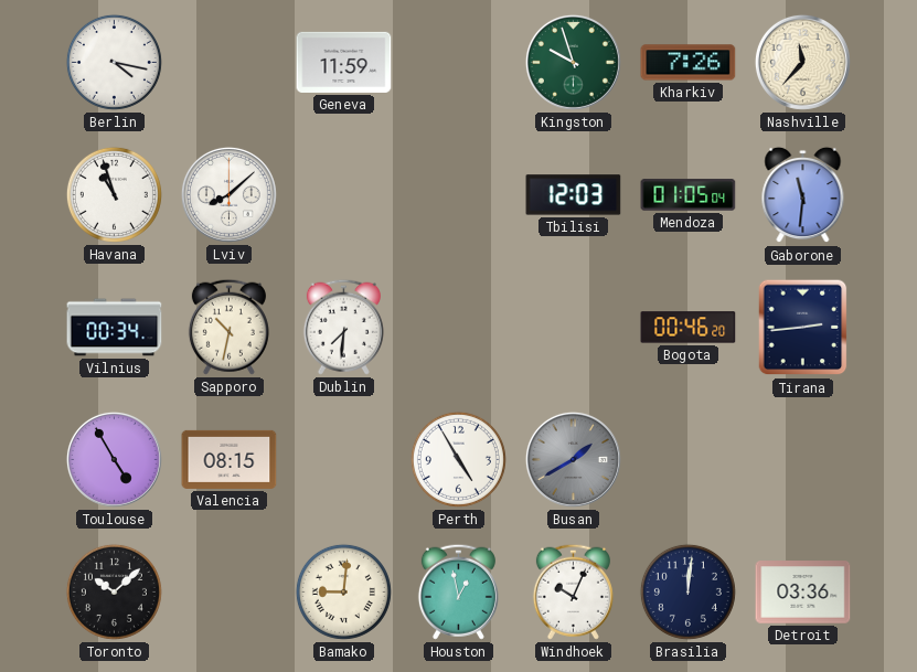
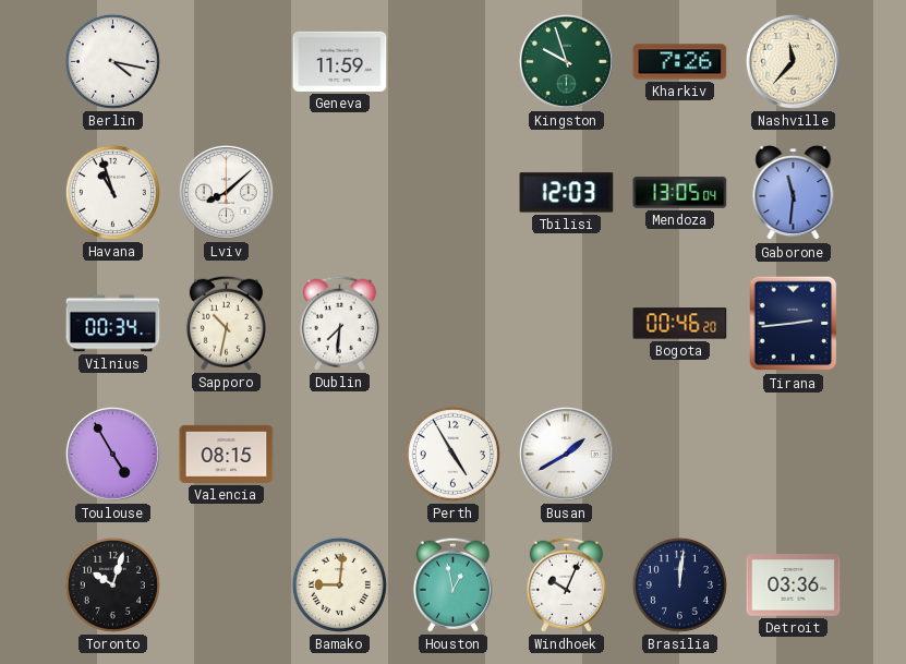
Mendoza: 01:05 -> 13:05
Busan dial: grey -> white
Toronto: 10:08 -> 10:03
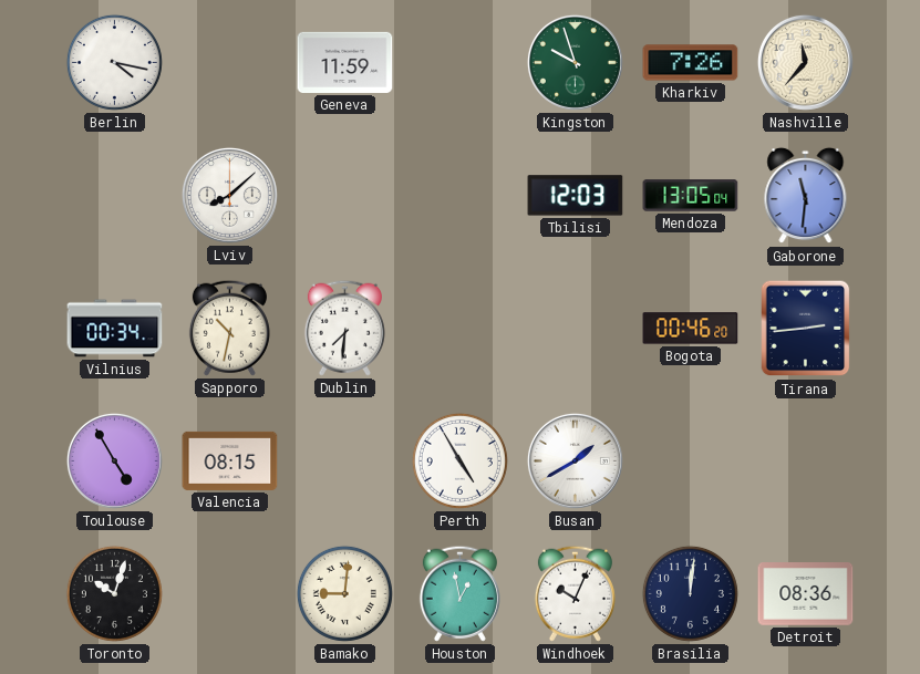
Havana: 10:57 -> none
Detroit: 03:36 -> 08:36
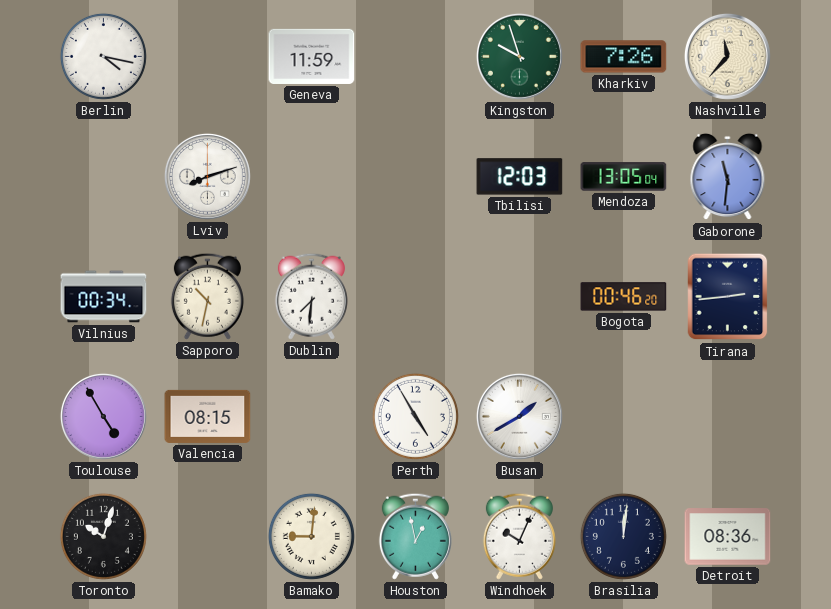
Lviv: 8:08 -> 8:12
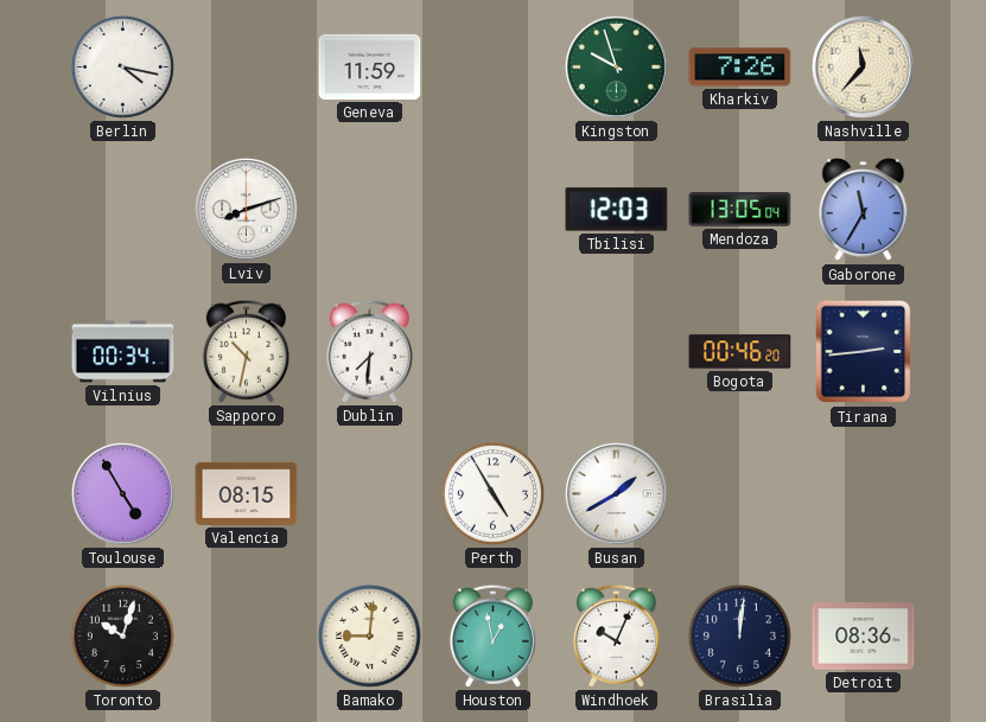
Gaborone: 11:31 -> 11:35
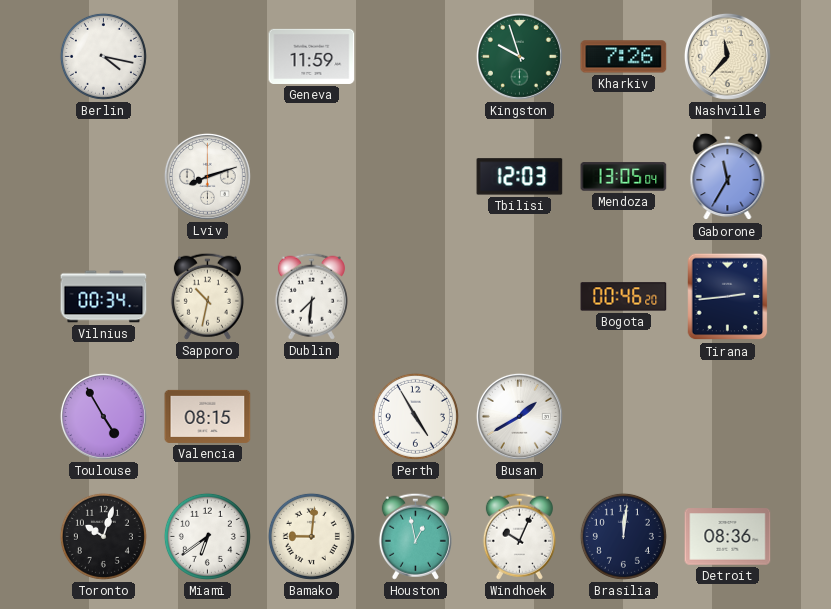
Miami: none -> 6:39
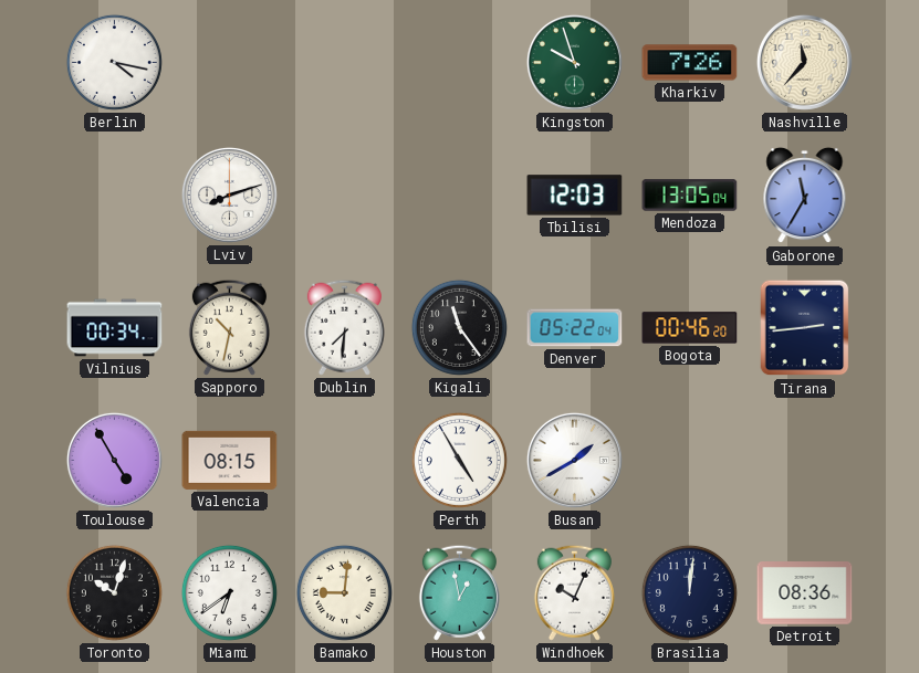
Geneva: 11:59 -> none
Kigali: none -> 11:24
Denver: none -> 05:22
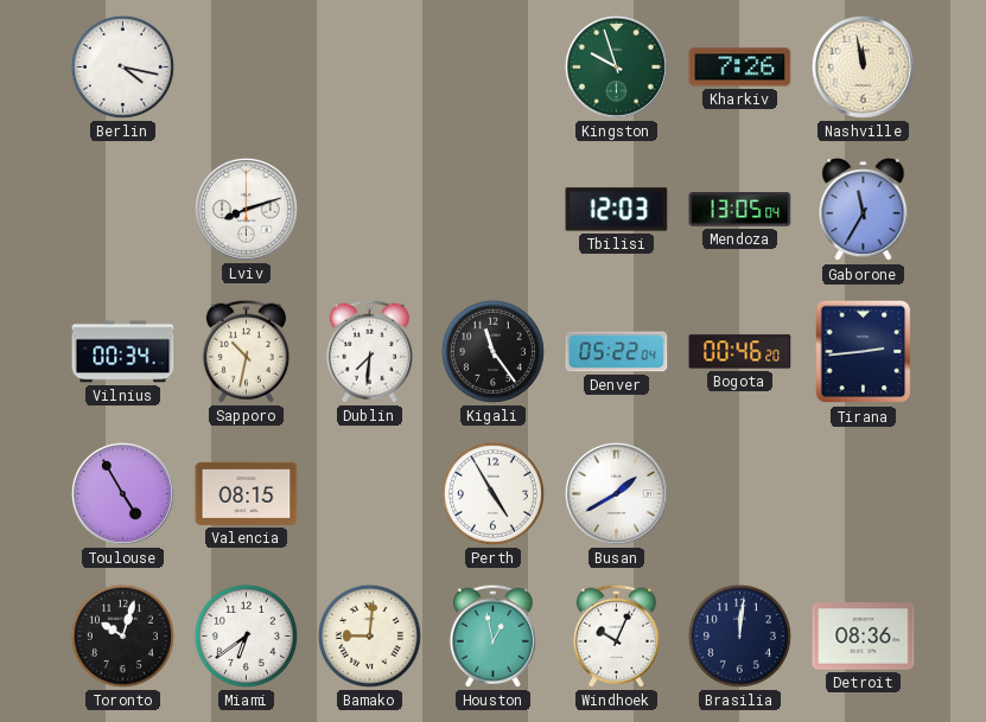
Nashville: 11:37 -> 11:58
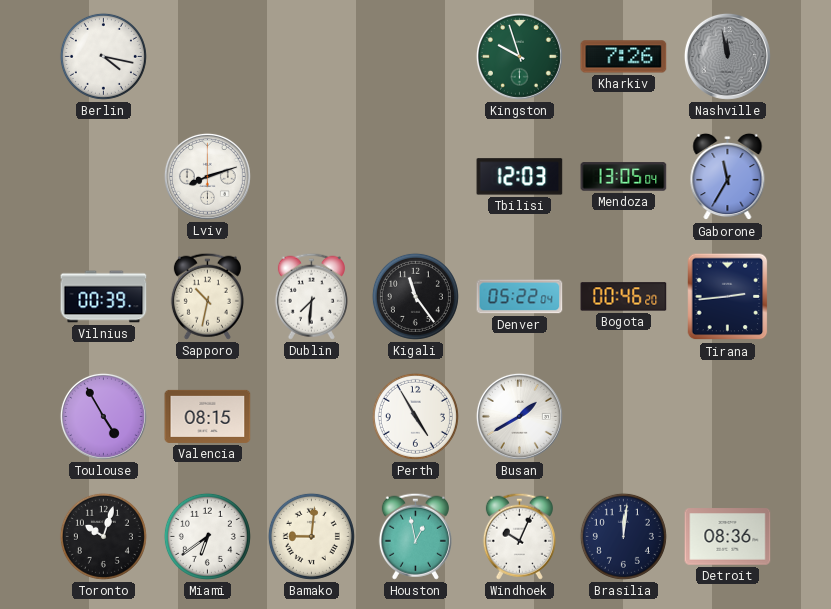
Nashville dial: cream -> grey
Vilnius: 00:34 -> 00:39
